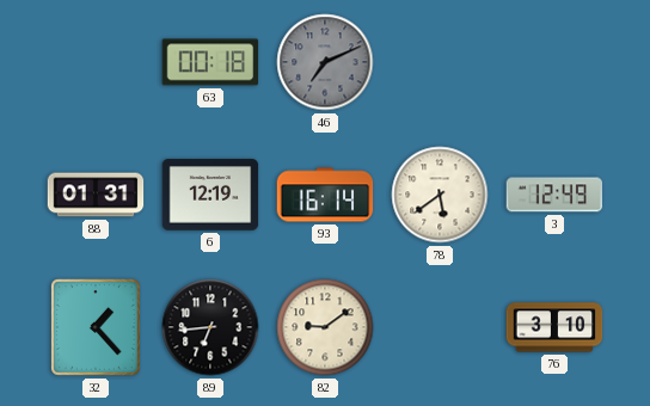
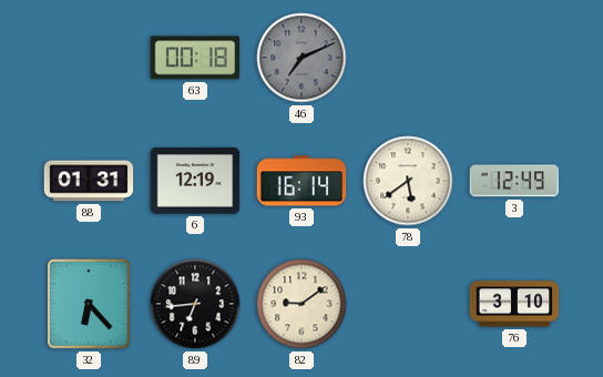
32: 1:23 -> 6:23
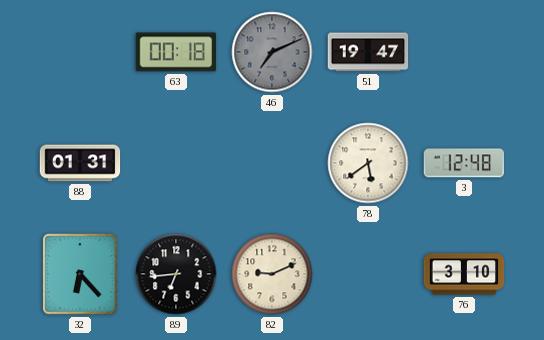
51: none -> 19:47
6: 12:19 -> none
93: 16:14 -> none
3: 12:49 -> 12:48
82: 9:09 -> 9:11
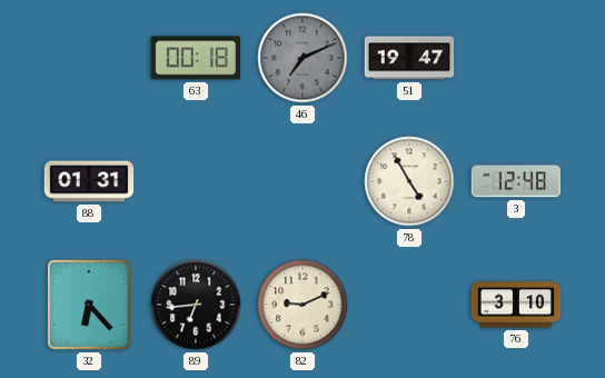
78: 5:39 -> 4:55
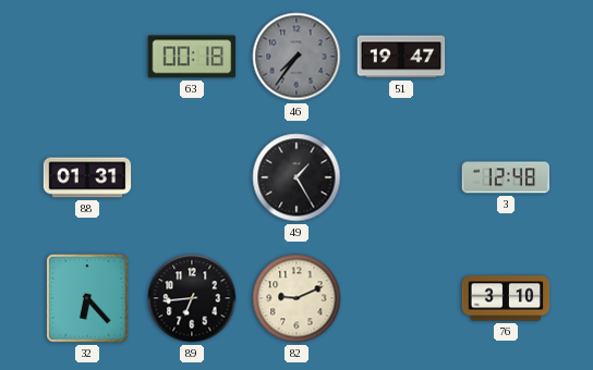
46: 7:11 -> 7:36
49: none -> 1:25
78: 4:55 -> none
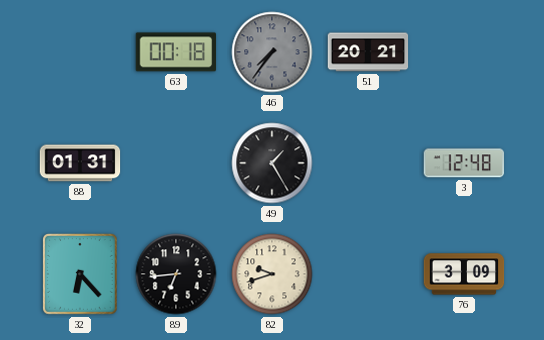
51: 19:47 -> 20:21
82: 9:11 -> 9:42
76: 3:10 -> 3:09
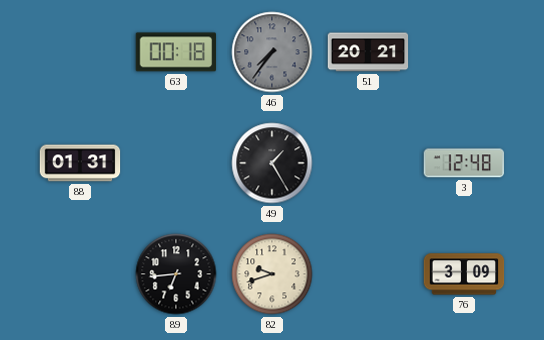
32: 6:23 -> none
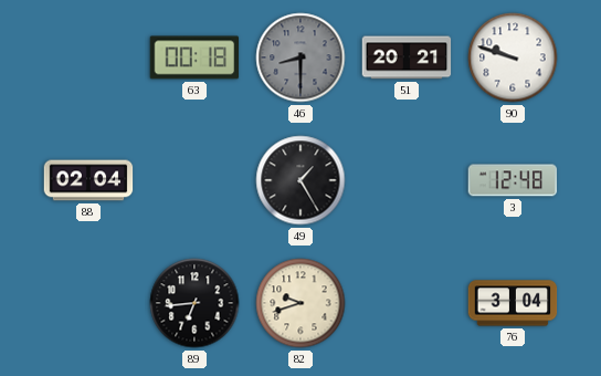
46: 7:36 -> 8:30
90: none -> 9:48
88: 01:31 -> 02:04
76: 3:09 -> 3:04
